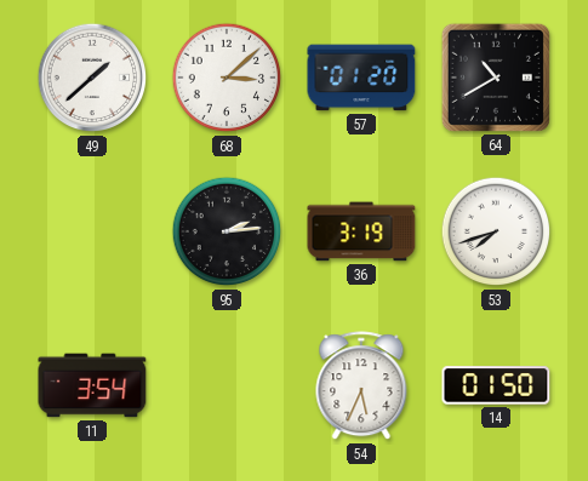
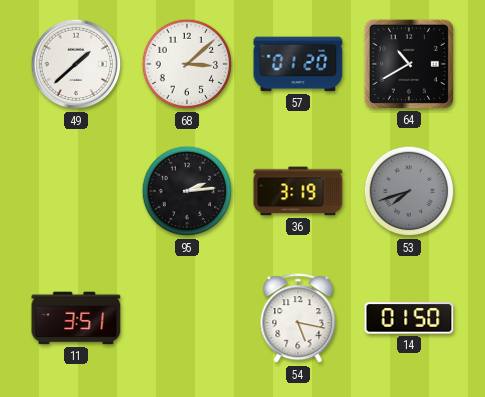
53 dial: white -> grey
11: 3:54 -> 3:51
54: 5:34 -> 5:17
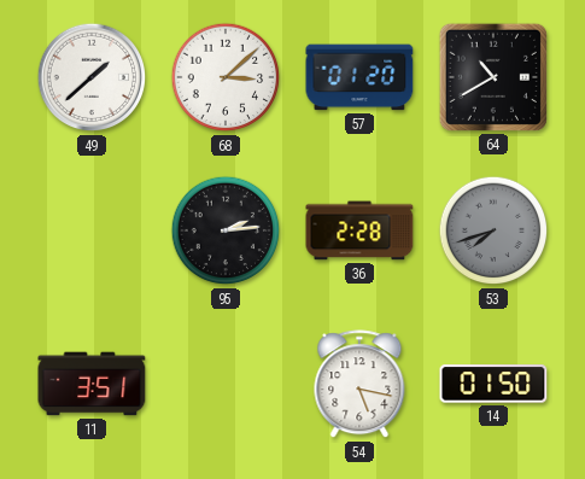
36: 3:19 -> 2:28
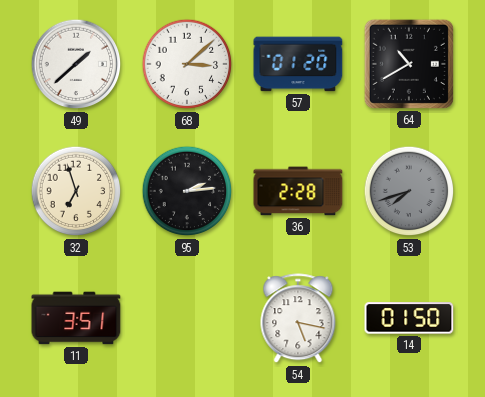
32: none -> 6:57
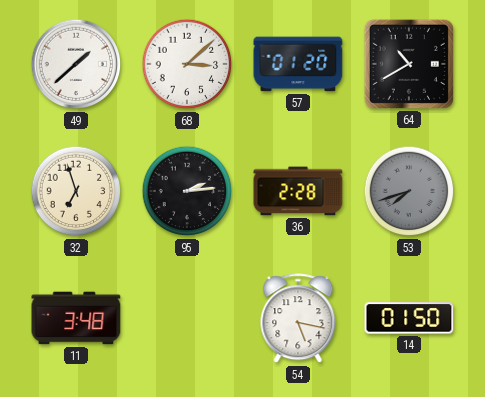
11: 3:51 -> 3:48
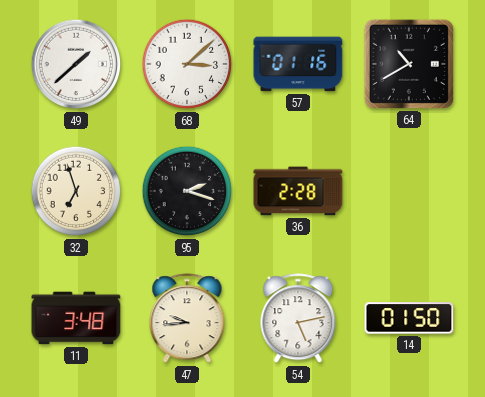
57: 01:20 -> 01:16
95: 2:14 -> 2:18
53: 7:42 -> none
47: none -> 9:44
54: 5:17 -> 5:13
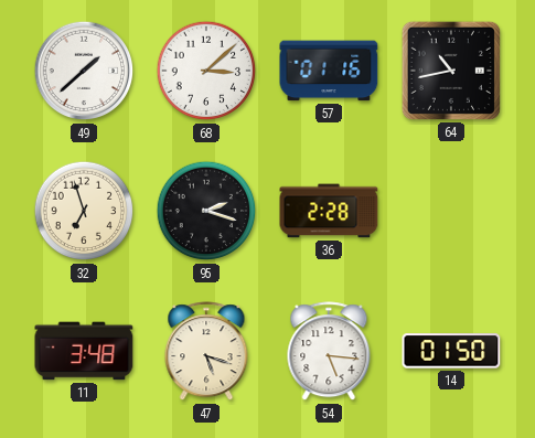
64: 10:40 -> 10:43
47: 9:44 -> 5:18
54: 5:13 -> 5:16
